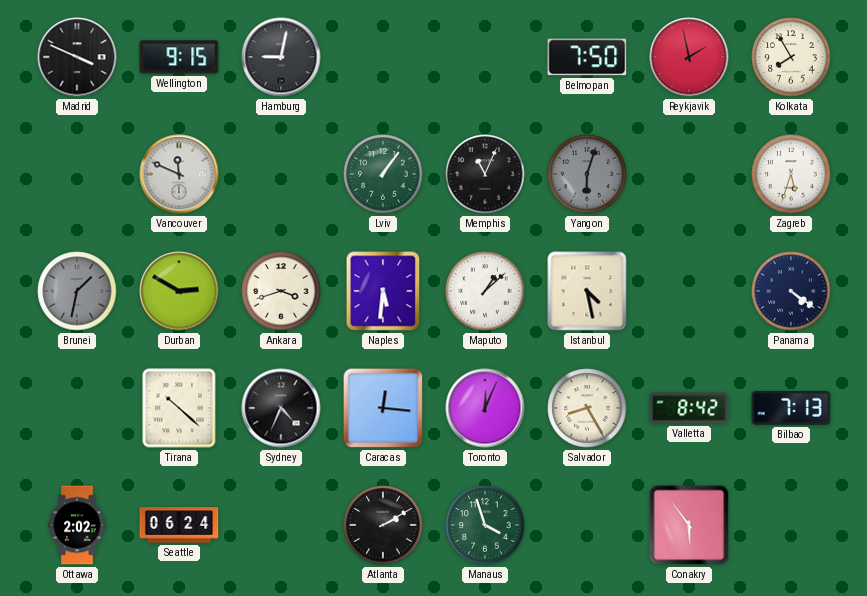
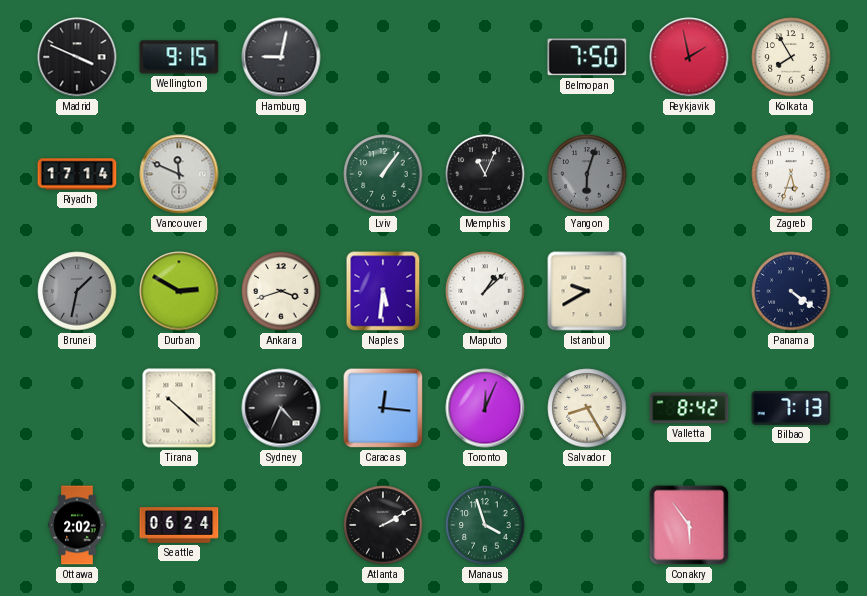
Riyadh: none -> 17:14
Istanbul: 4:28 -> 9:40
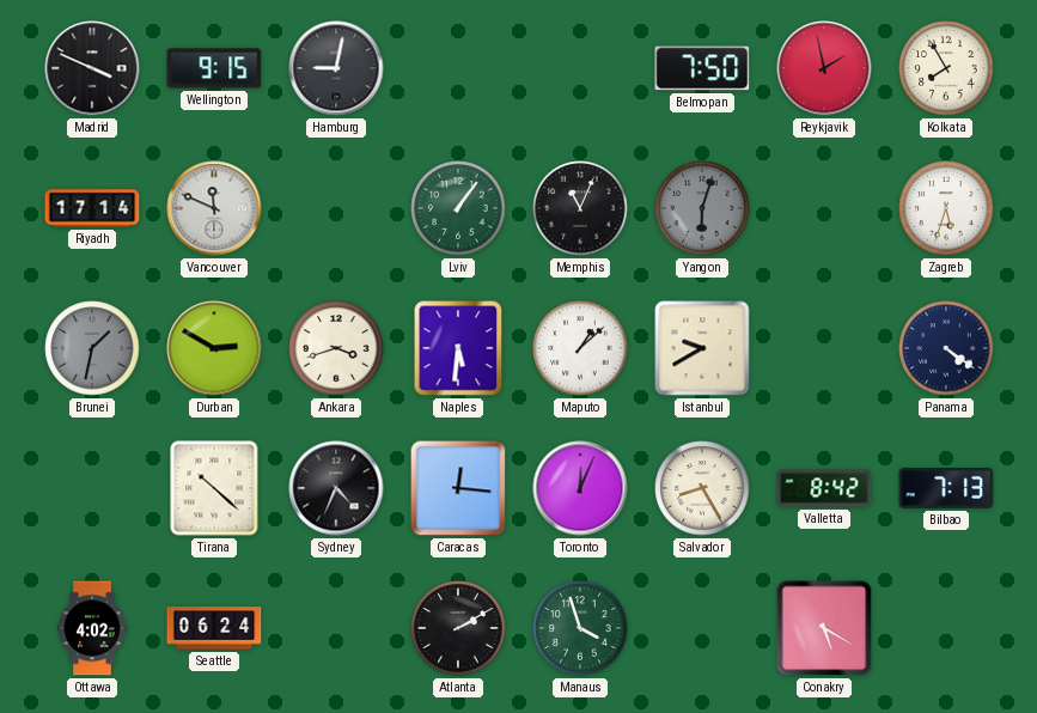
Ottawa: 2:02 -> 4:02
Conakry: 5:54 -> 5:20
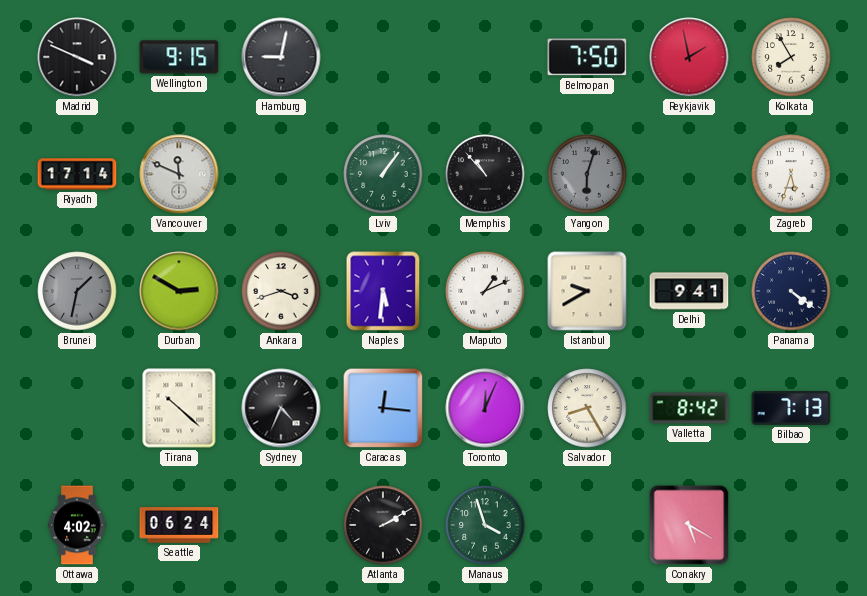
Memphis: 11:04 -> 10:53
Maputo: 1:08 -> 1:11
Delhi: none -> 9:41
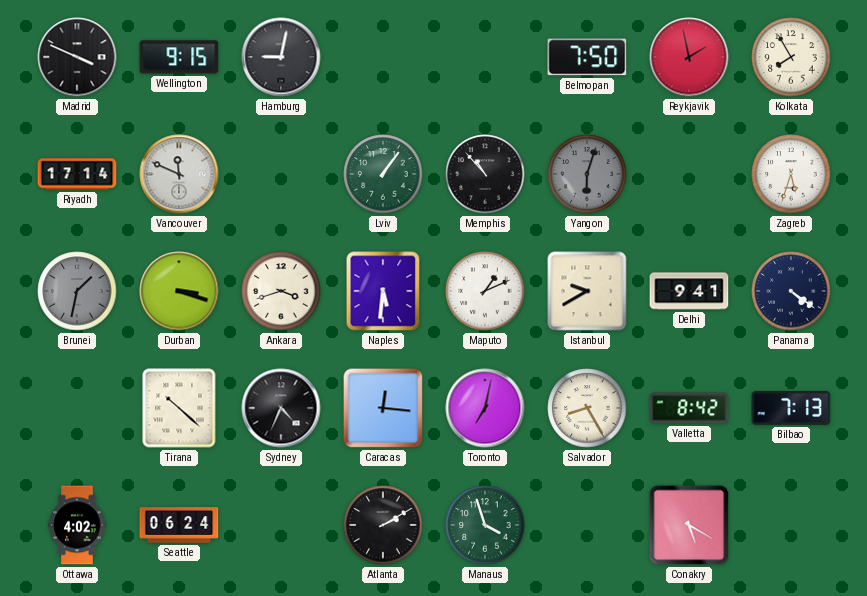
Durban: 2:50 -> 3:18
Toronto: 12:04 -> 7:02
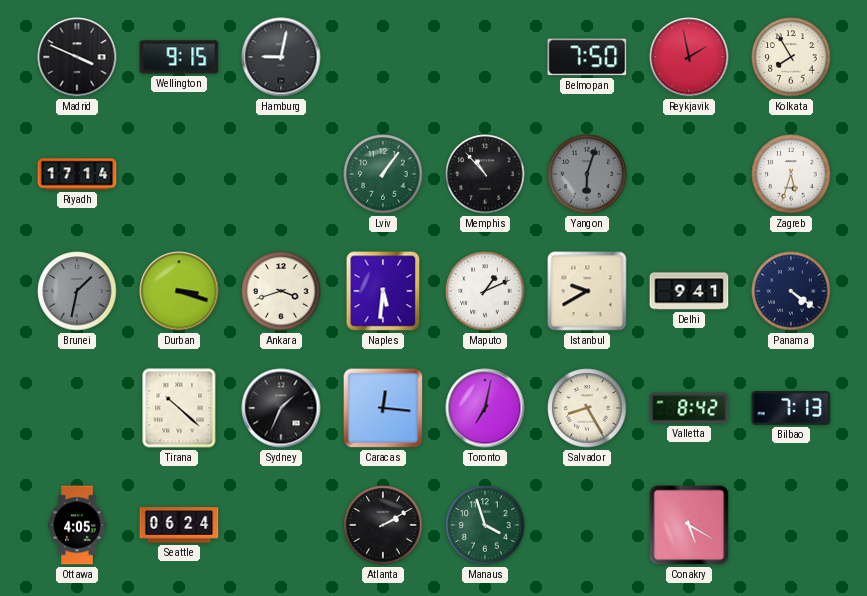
Vancouver: 11:49 -> none
Sydney: 4:34 -> 1:34
Ottawa: 4:02 -> 4:05
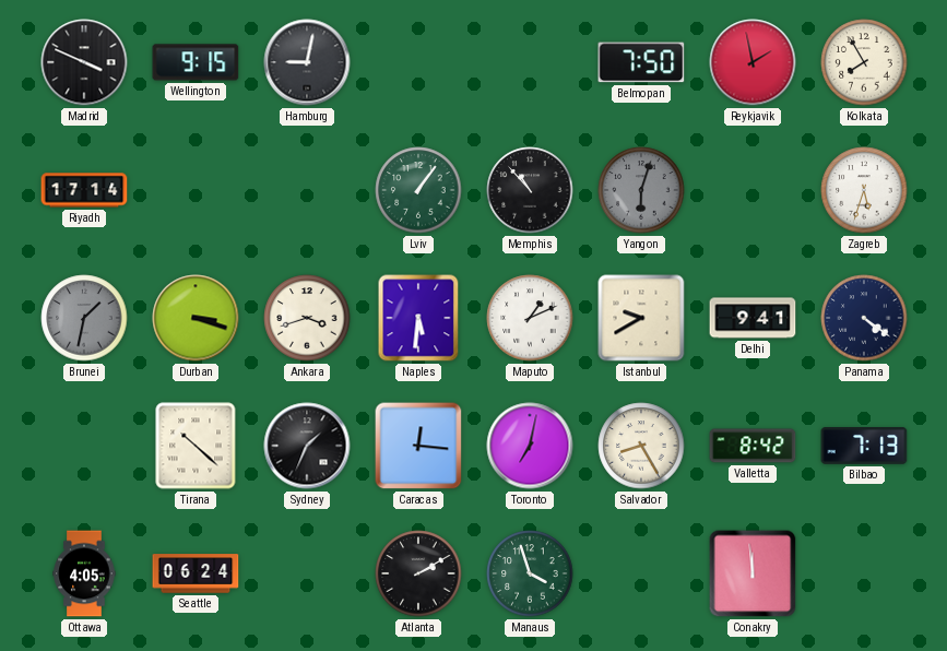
Conakry: 5:20 -> 11:59
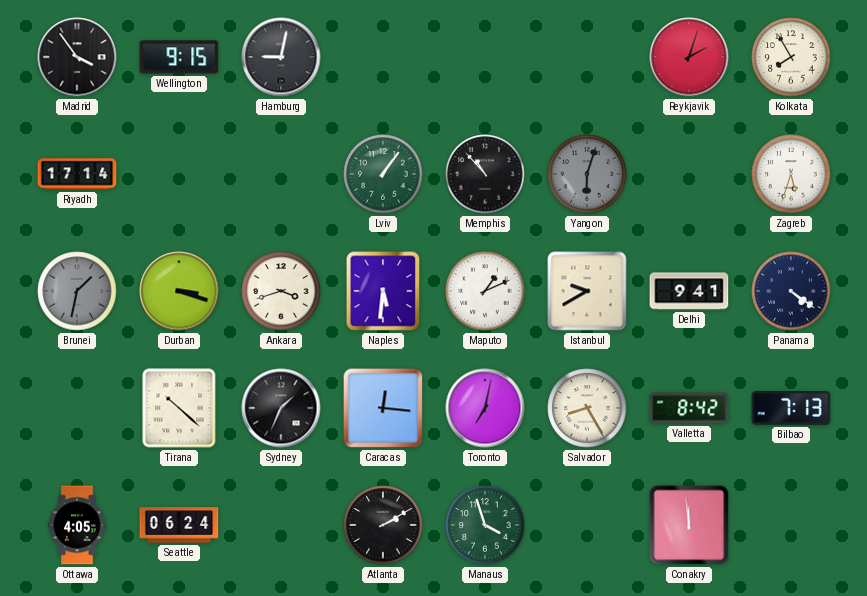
Madrid: 3:49 -> 3:54
Belmopan: 7:50 -> none
Reykjavik: 1:58 -> 2:03
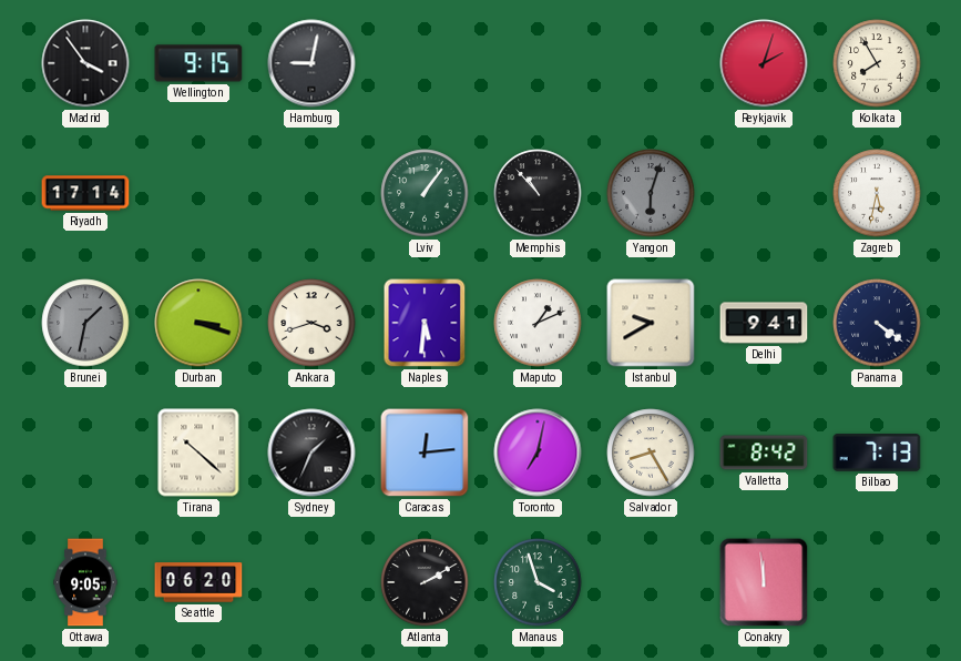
Zagreb: 5:33 -> 5:32
Caracas: 12:16 -> 12:14
Ottawa: 4:05 -> 9:05
Seattle: 06:24 -> 06:20
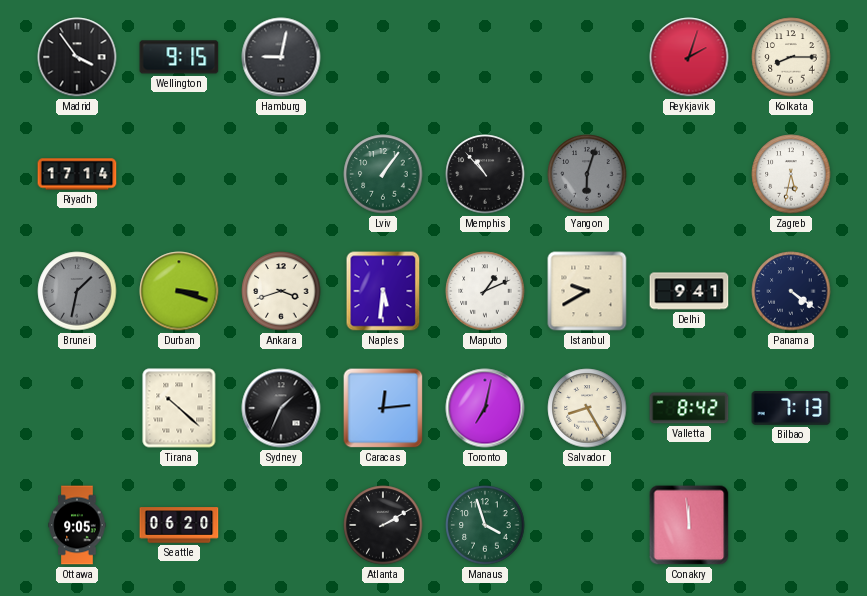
Kolkata: 7:55 -> 8:15
